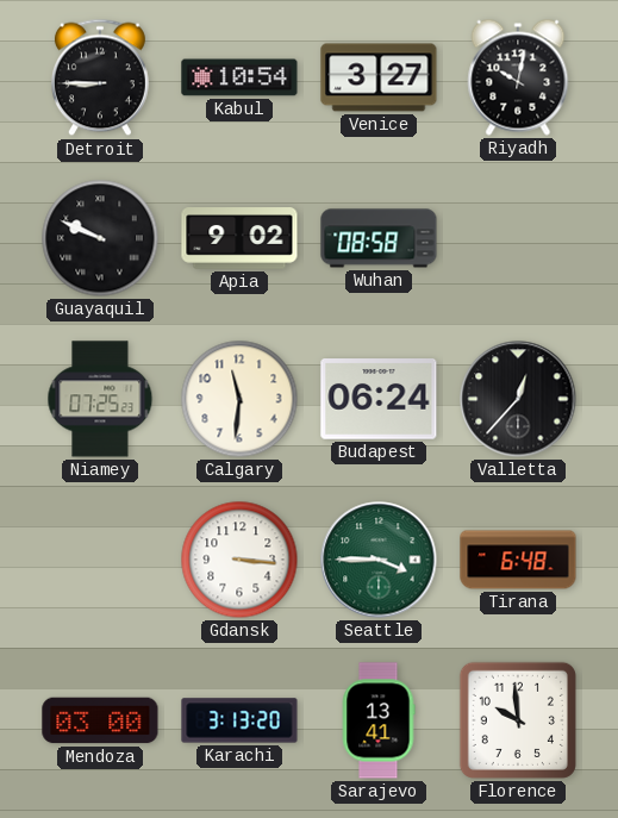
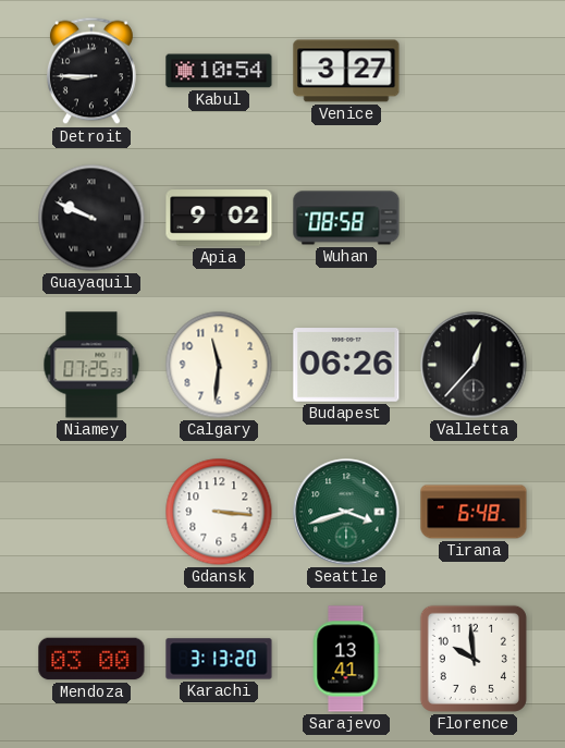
Riyadh: 10:02 -> none
Budapest: 06:24 -> 06:26
Seattle: 3:45 -> 3:42
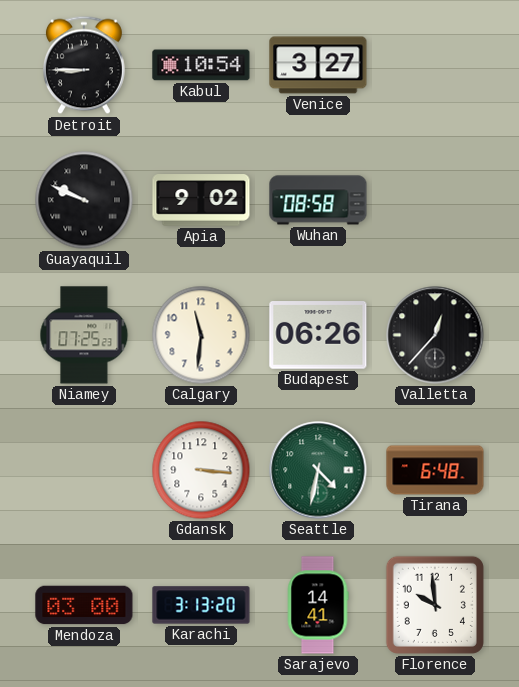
Seattle: 3:42 -> 4:32
Sarajevo: 13:41 -> 14:41
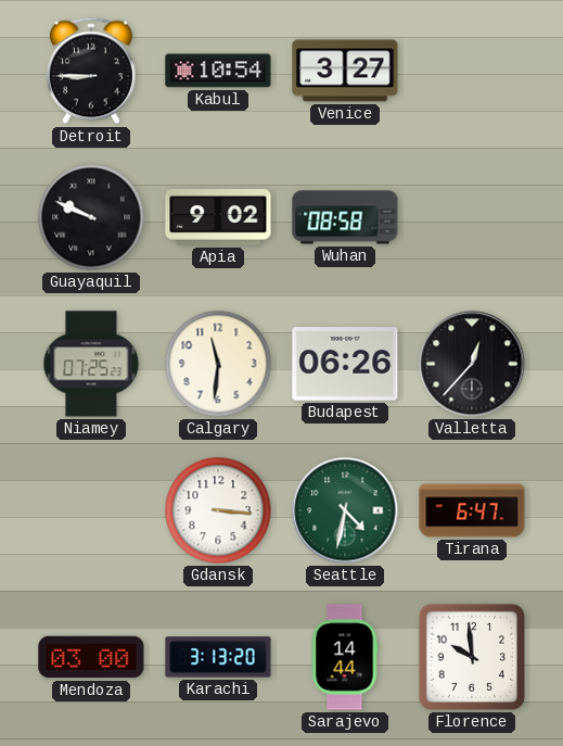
Tirana: 6:48 -> 6:47
Sarajevo: 14:41 -> 14:44
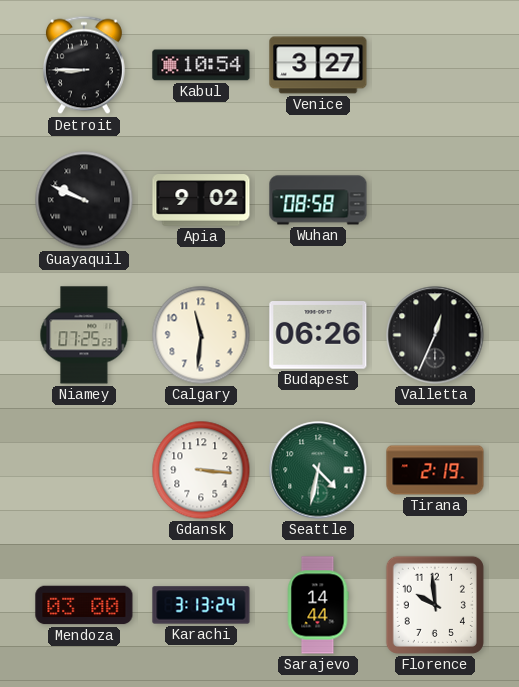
Valletta: 12:37 -> 12:34
Tirana: 6:47 -> 2:19
Karachi: 3:13:20 -> 3:13:24
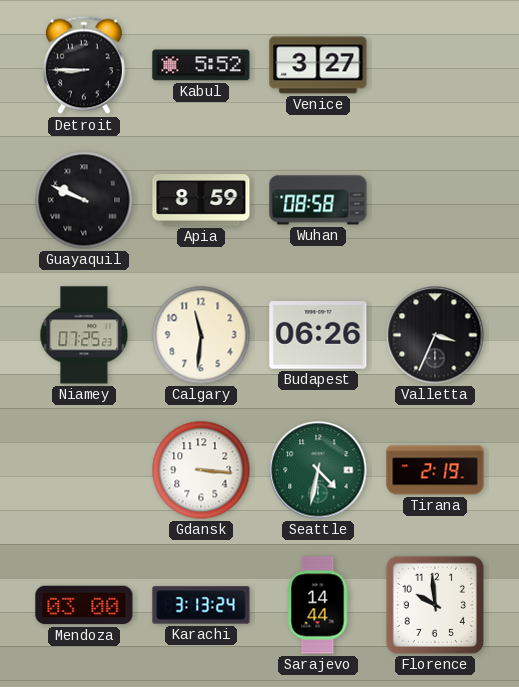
Kabul: 10:54 -> 5:52
Apia: 9:02 -> 8:59
Valletta: 12:34 -> 3:34
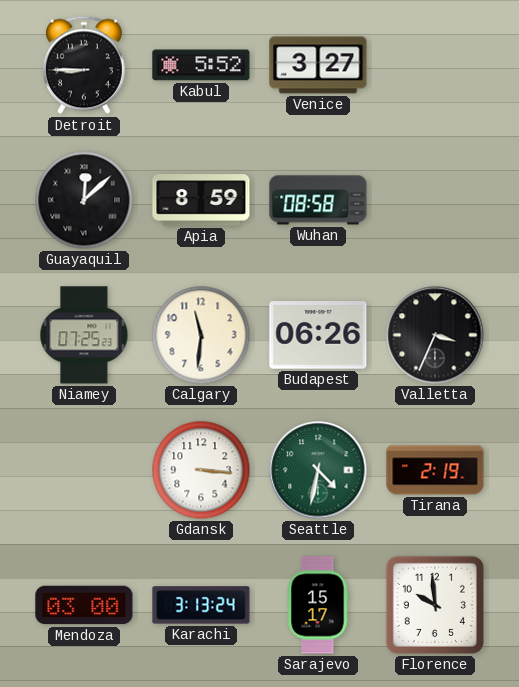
Guayaquil: 9:49 -> 12:08
Sarajevo: 14:44 -> 15:17
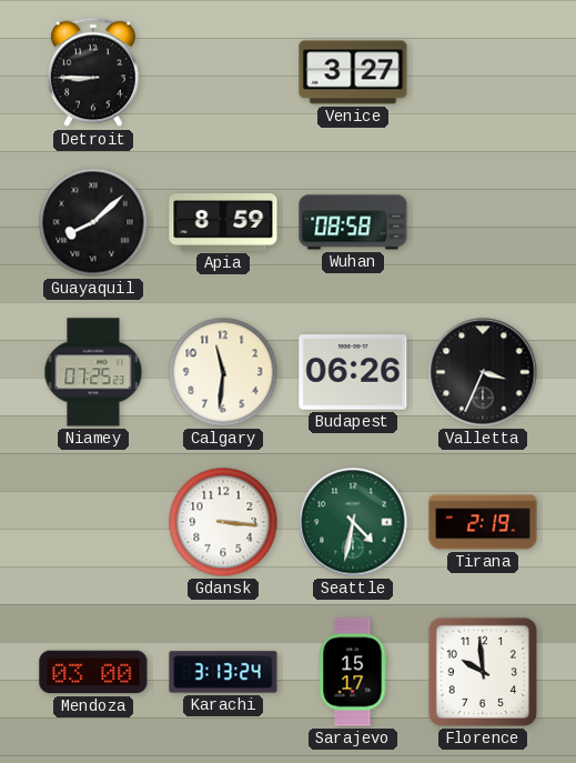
Kabul: 5:52 -> none
Guayaquil: 12:08 -> 8:08
